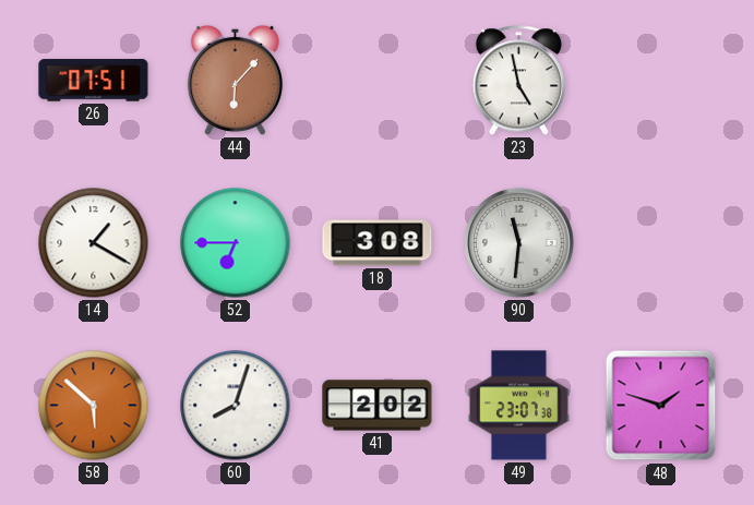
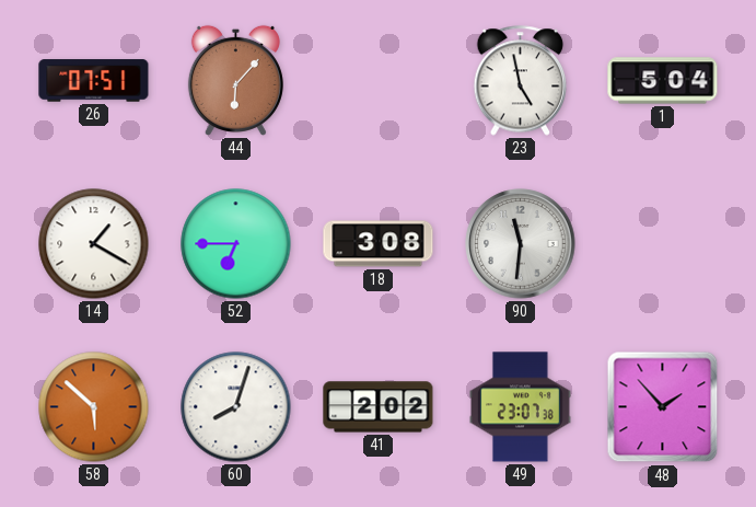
1: none -> 5:04
48: 1:48 -> 1:53
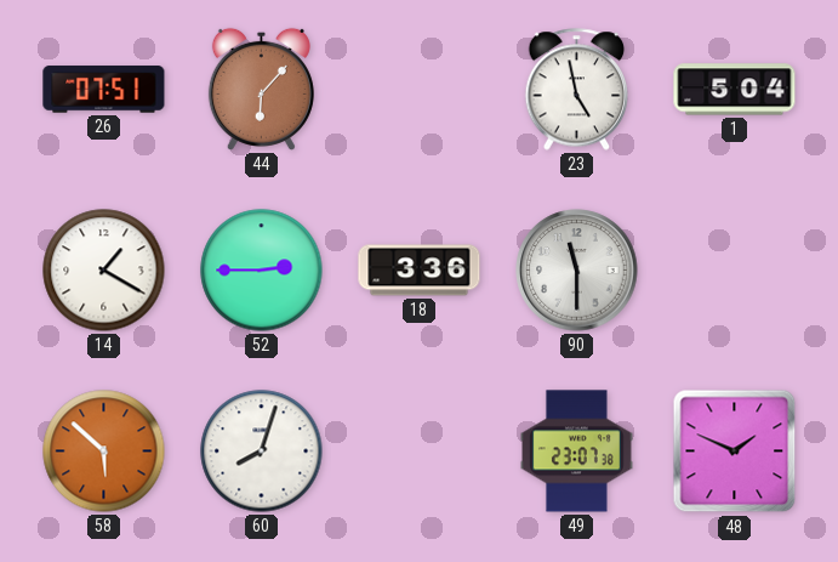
52: 6:45 -> 2:45
18: 3:08 -> 3:36
90: 11:31 -> 11:30
41: 2:02 -> none
48: 1:53 -> 1:49
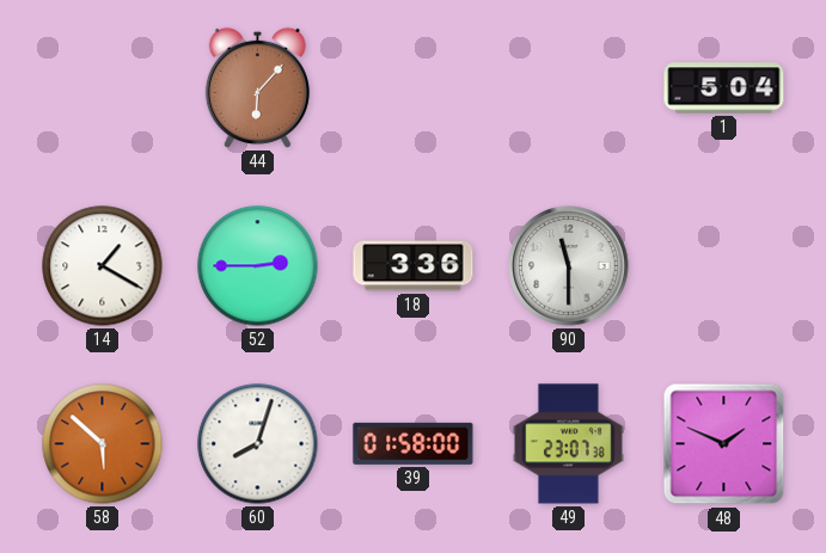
26: 07:51 -> none
23: 4:58 -> none
39: none -> 01:58
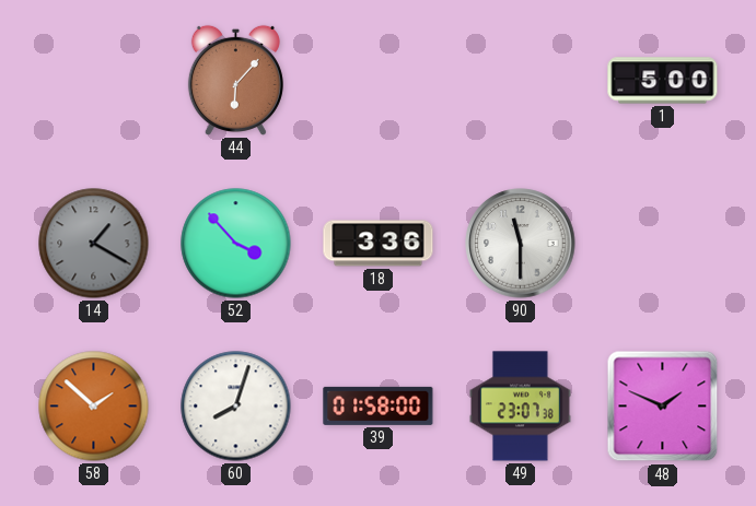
1: 5:04 -> 5:00
14 dial: white -> grey
52: 2:45 -> 3:53
58: 5:52 -> 1:52
